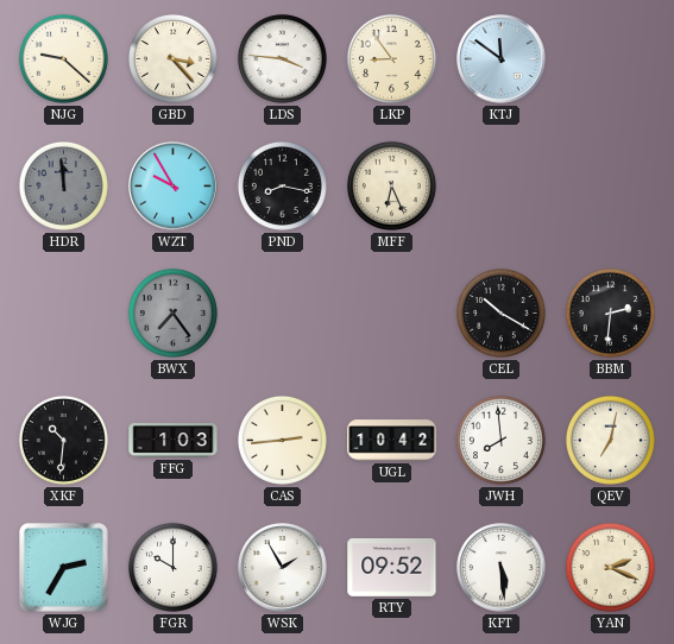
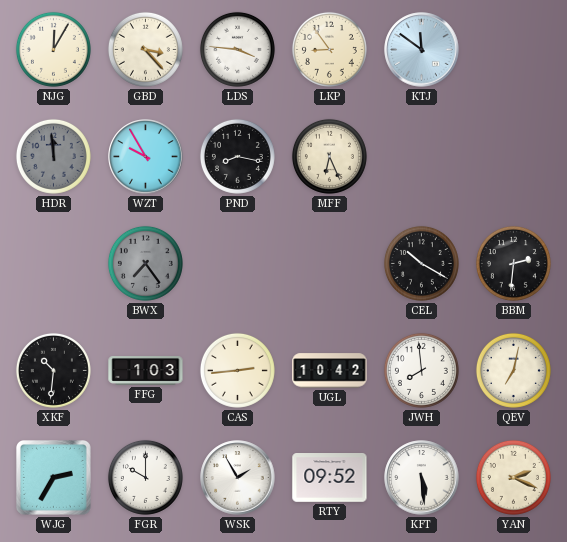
NJG: 9:22 -> 12:05
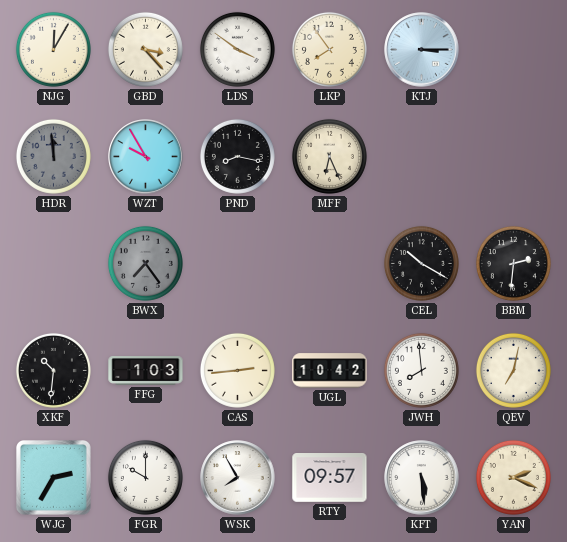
LDS: 3:46 -> 3:51
LKP: 8:54 -> 7:54
KTJ: 11:51 -> 3:15
WSK: 1:55 -> 7:55
RTY: 09:52 -> 09:57
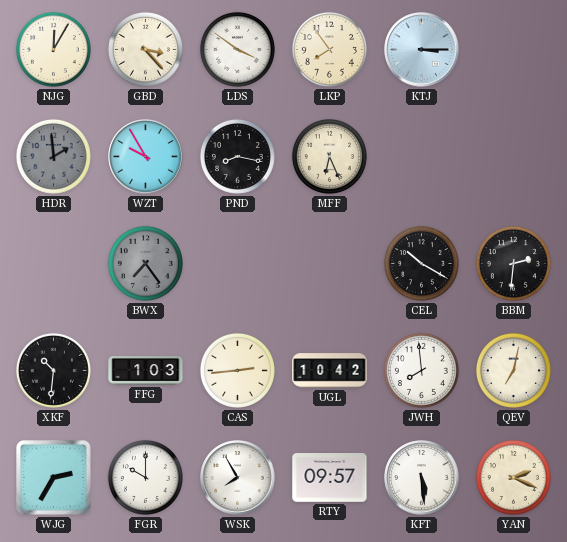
HDR: 11:59 -> 1:59
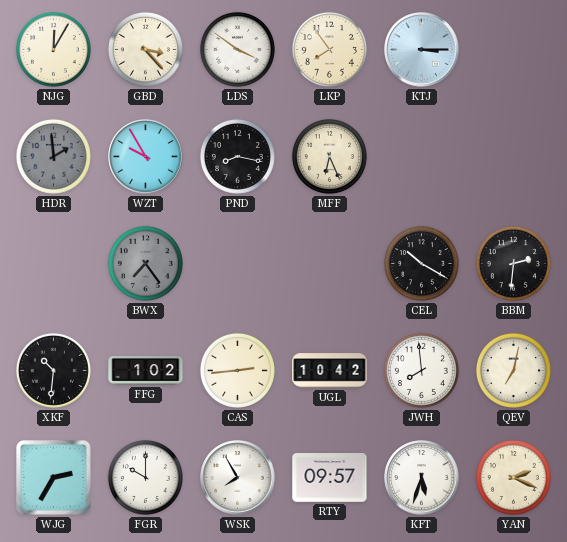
FFG: 1:03 -> 1:02
KFT: 5:29 -> 5:33
